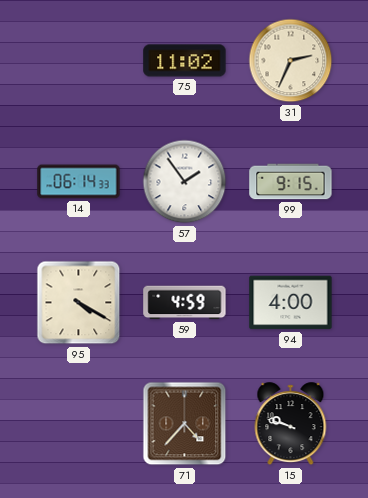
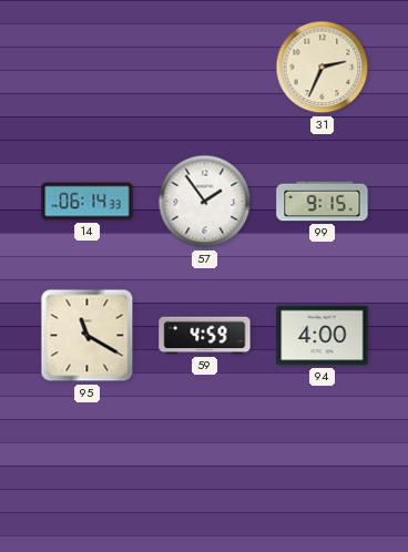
75: 11:02 -> none
95: 4:20 -> 11:20
71: 4:37 -> none
15: 9:48 -> none
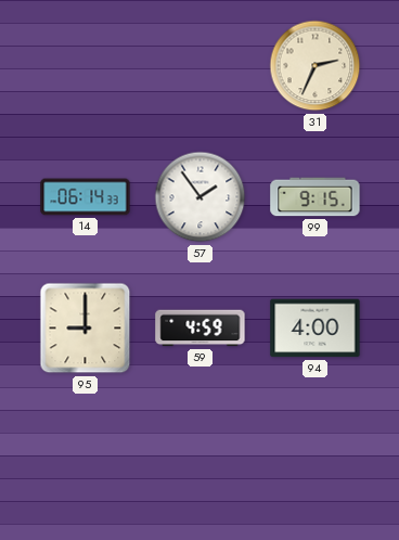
95: 11:20 -> 9:00
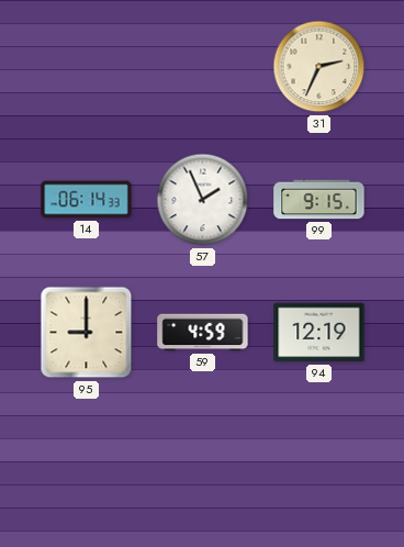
57: 1:54 -> 1:56
94: 4:00 -> 12:19
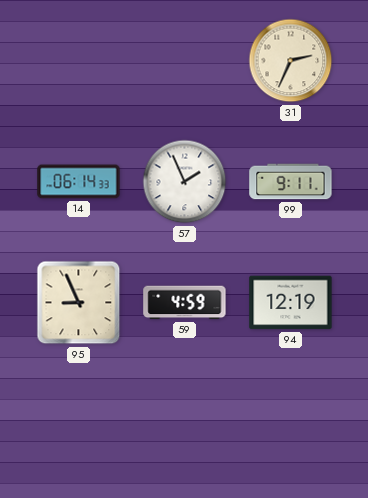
99: 9:15 -> 9:11
95: 9:00 -> 8:56
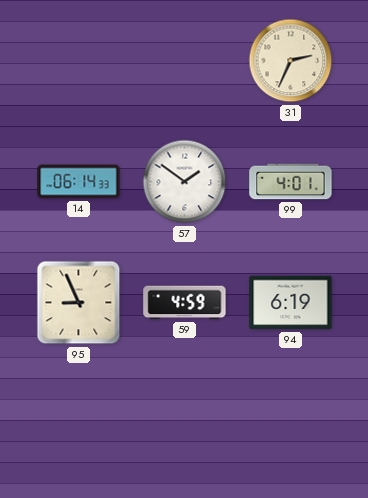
57: 1:56 -> 1:51
99: 9:11 -> 4:01
94: 12:19 -> 6:19
